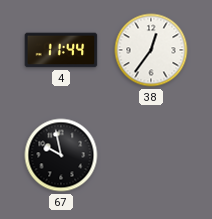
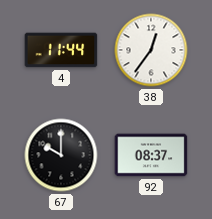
67: 9:58 -> 10:00
92: none -> 08:37
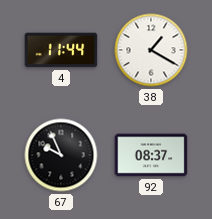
38: 12:36 -> 1:20
67: 10:00 -> 9:56
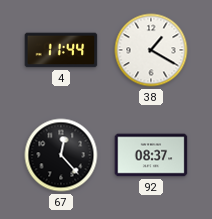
67: 9:56 -> 12:23
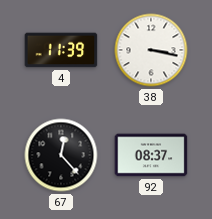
4: 11:44 -> 11:39
38: 1:20 -> 3:17
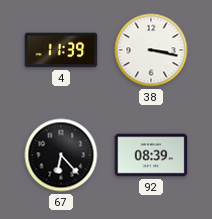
67: 12:23 -> 6:23
92: 08:37 -> 08:39
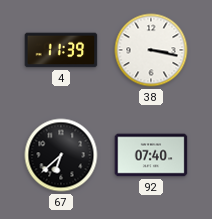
67: 6:23 -> 6:38
92: 08:39 -> 07:40
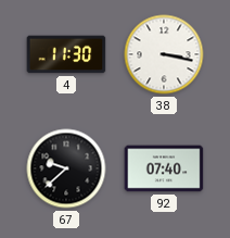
4: 11:39 -> 11:30
67: 6:38 -> 9:38
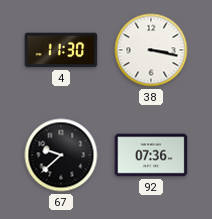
92: 07:40 -> 07:36
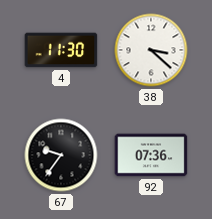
38: 3:17 -> 3:22
67: 9:38 -> 9:36
